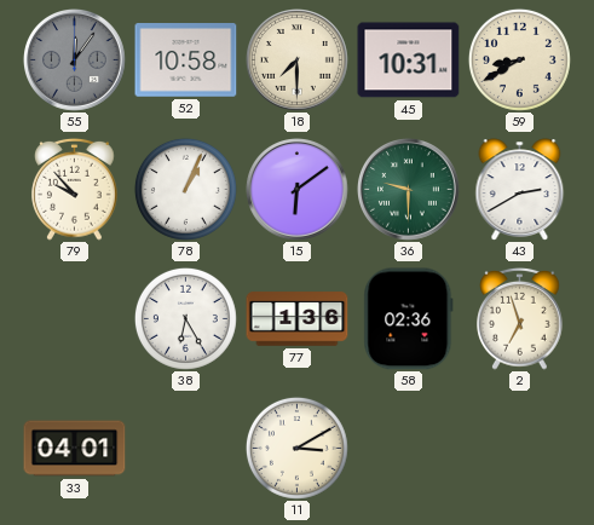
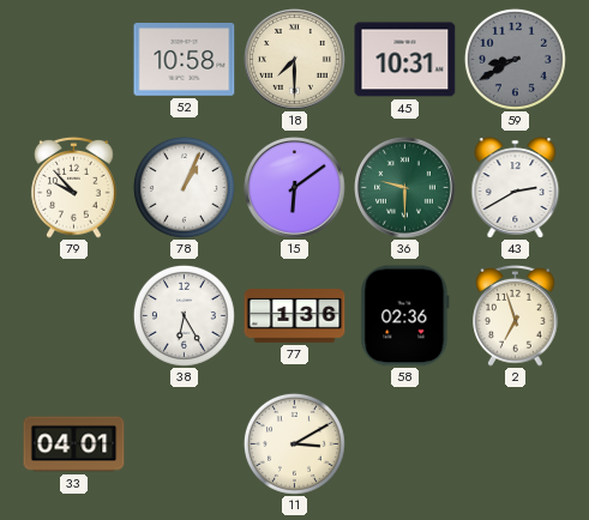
55: 12:06 -> none
59 dial: cream -> grey
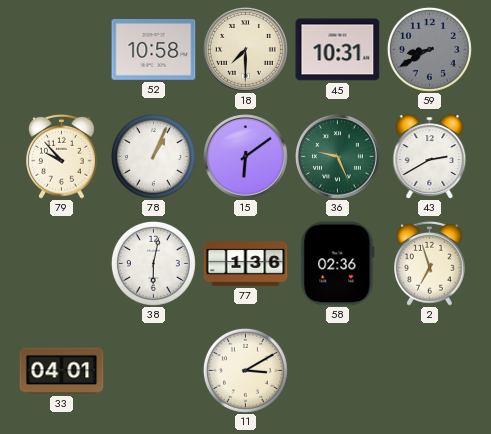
36: 9:30 -> 9:26
38: 6:25 -> 6:02
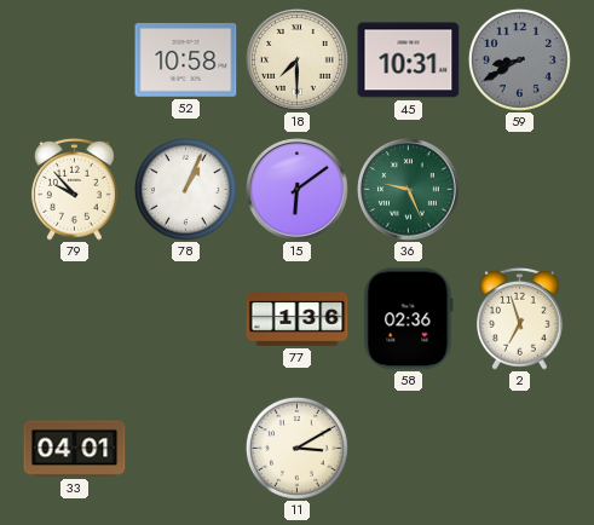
43: 2:40 -> none
38: 6:02 -> none
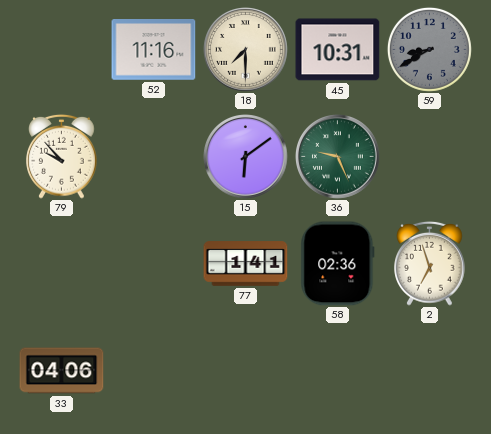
52: 10:58 -> 11:16
78: 1:04 -> none
77: 1:36 -> 1:41
33: 04:01 -> 04:06
11: 3:10 -> none
